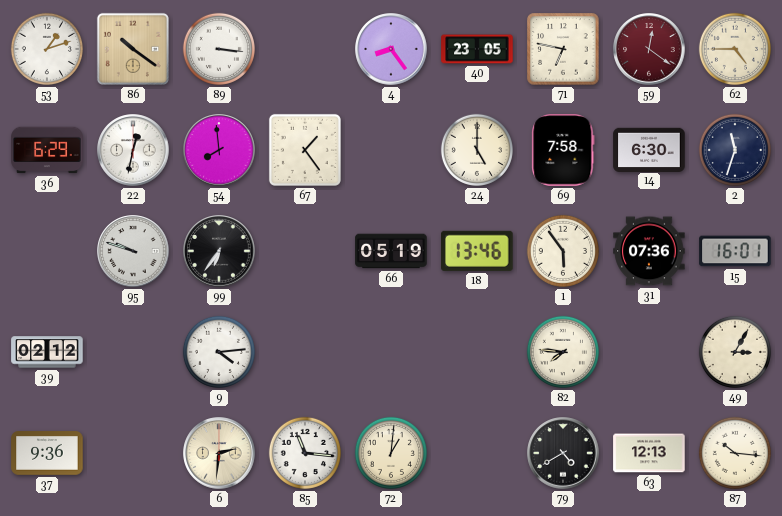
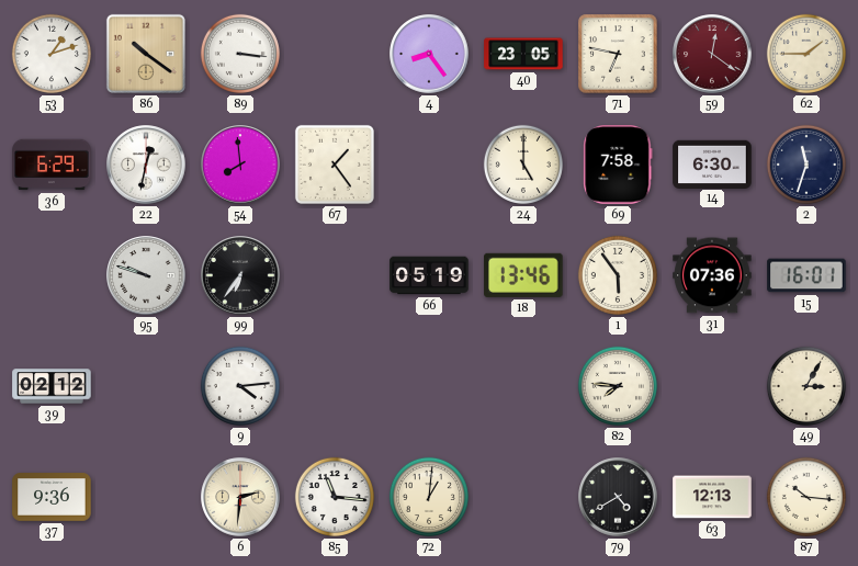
62: 4:45 -> 1:45
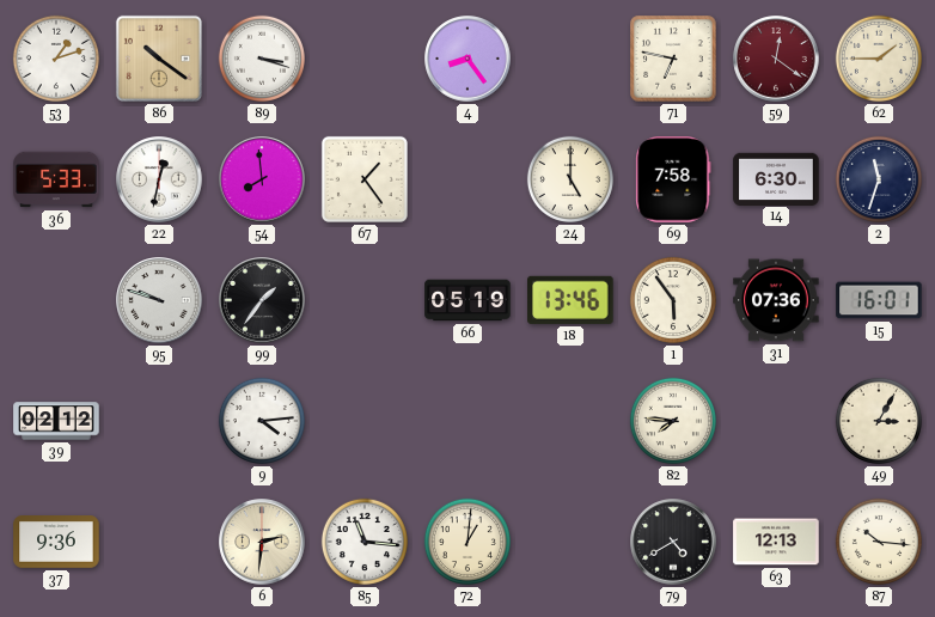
89: 3:16 -> 3:18
40: 23:05 -> none
36: 6:29 -> 5:33
99: 6:36 -> 1:36
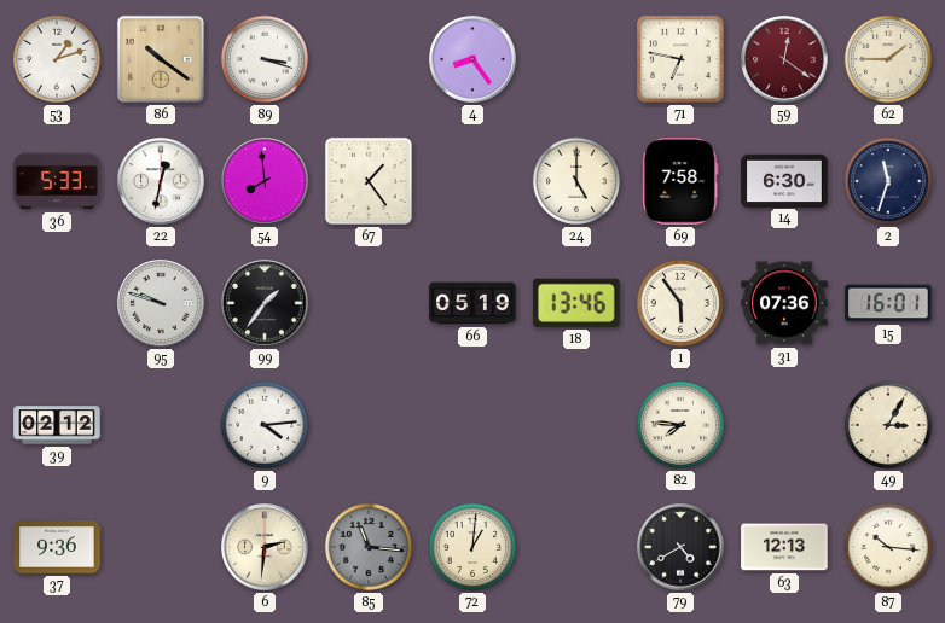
85 dial: white -> grey
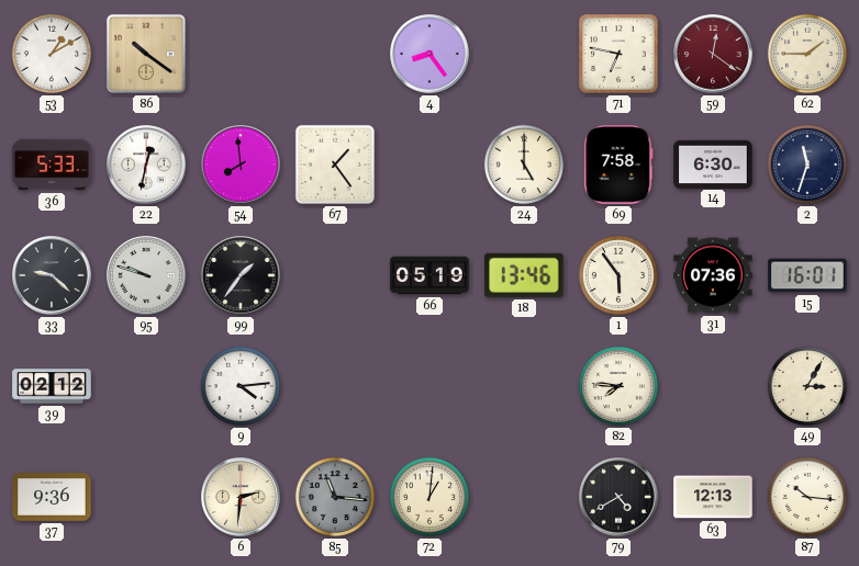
53: 1:12 -> 1:10
89: 3:18 -> none
33: none -> 9:22
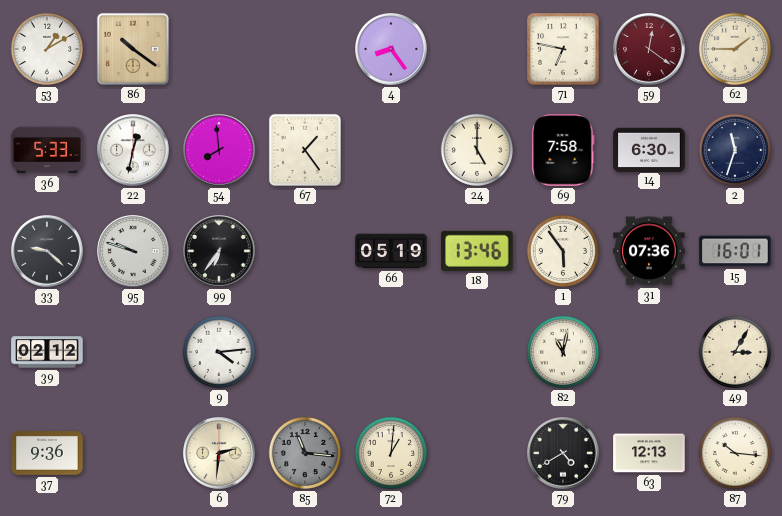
99: 1:36 -> 6:36
82: 7:46 -> 11:02
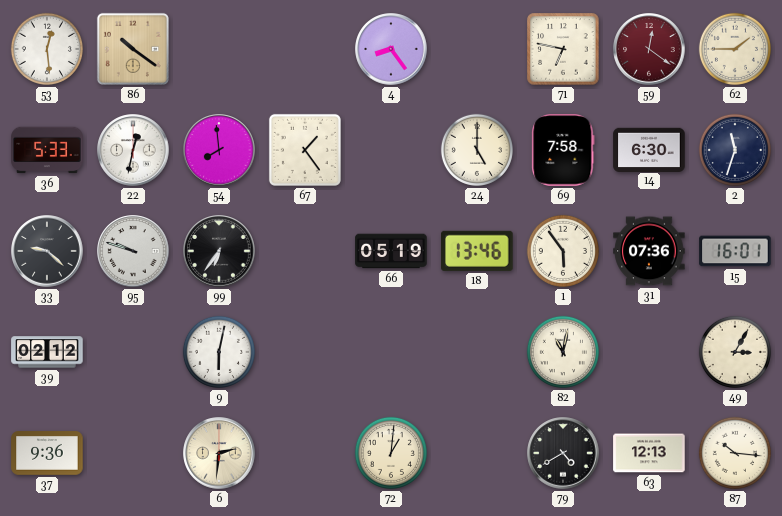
53: 1:10 -> 12:29
9: 4:14 -> 6:02
85: 11:16 -> none
